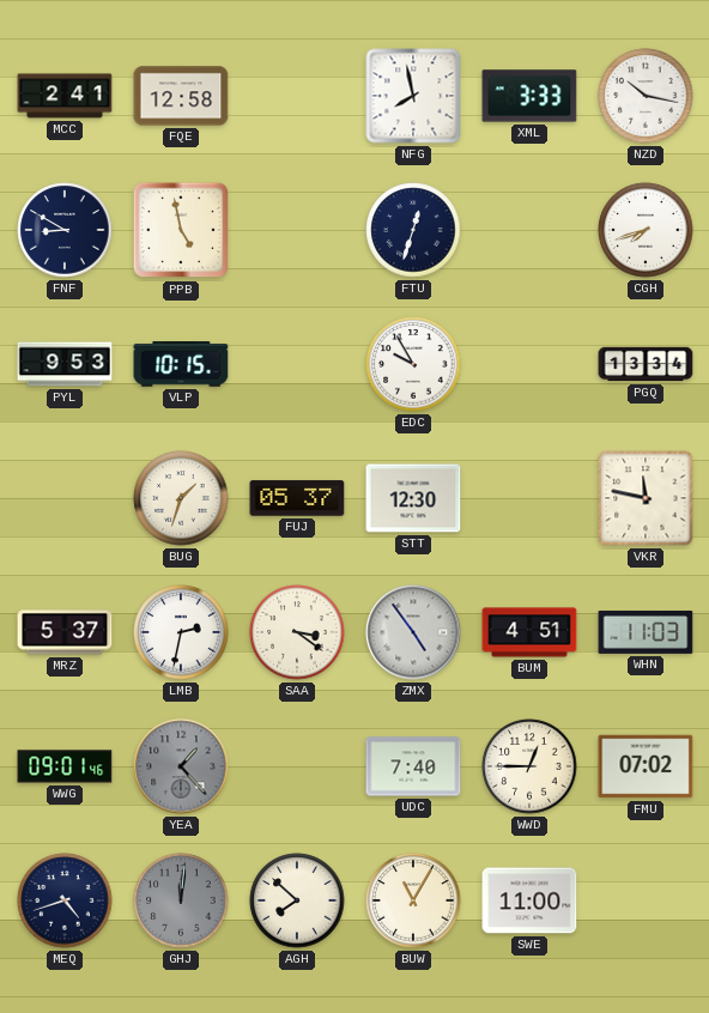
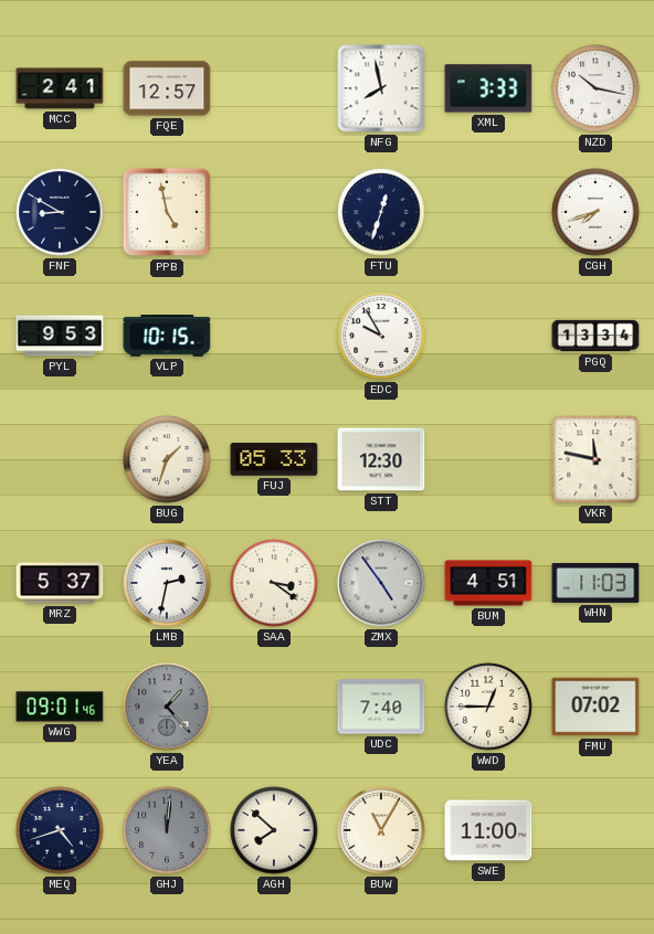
FQE: 12:58 -> 12:57
FUJ: 05:37 -> 05:33
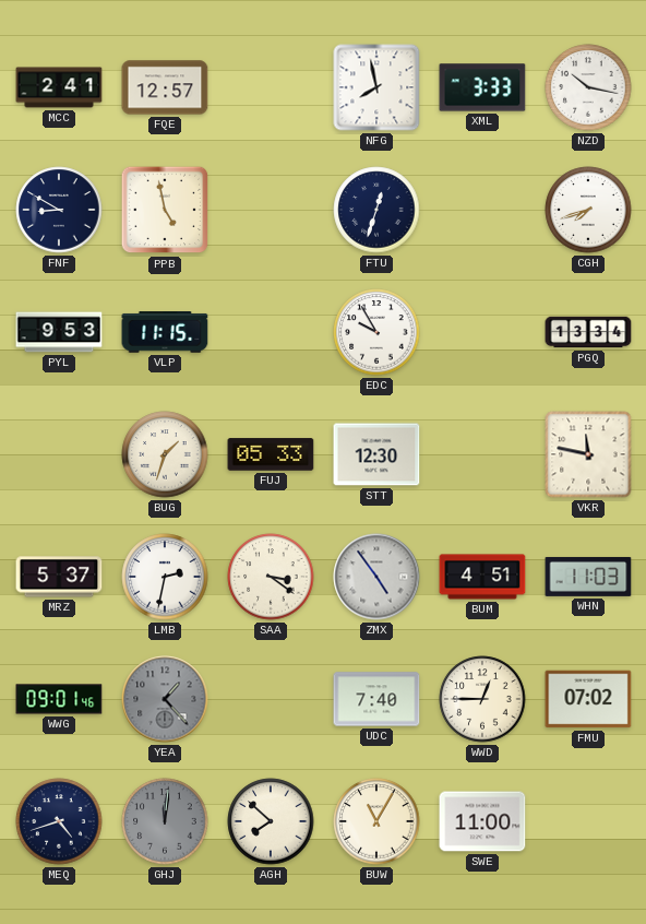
VLP: 10:15 -> 11:15
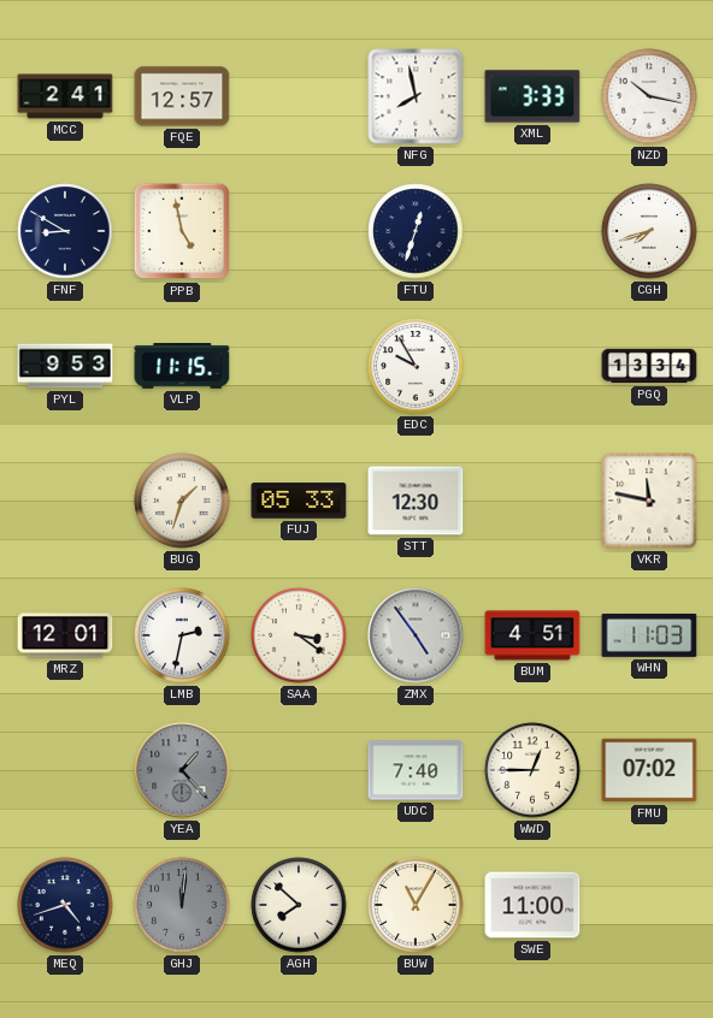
MRZ: 5:37 -> 12:01
WWG: 09:01 -> none
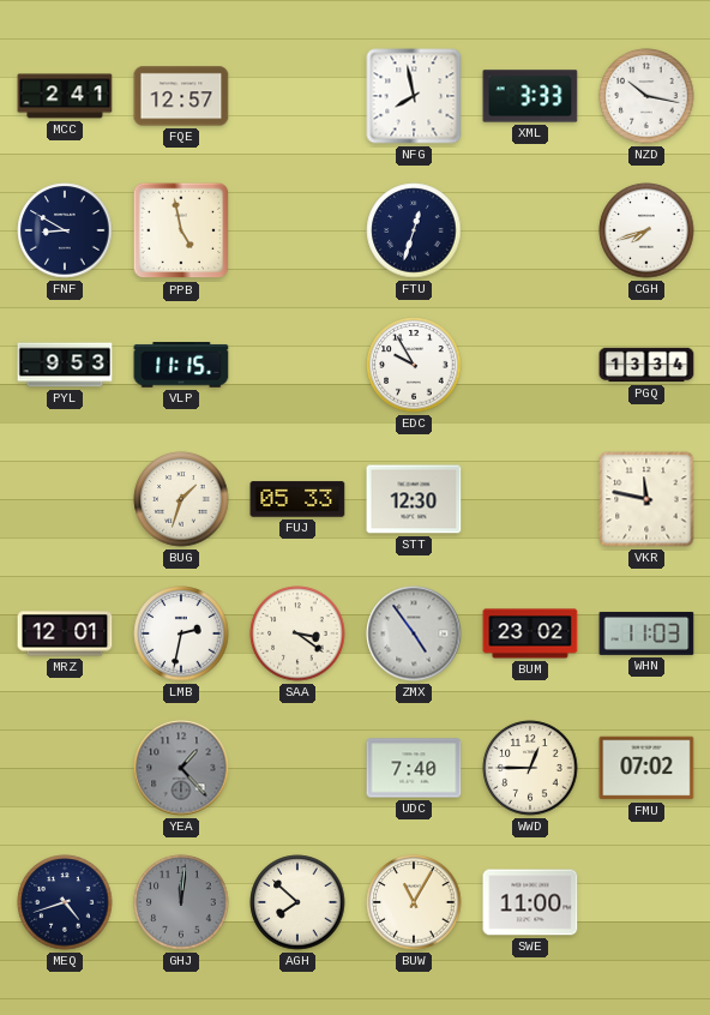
BUM: 4:51 -> 23:02
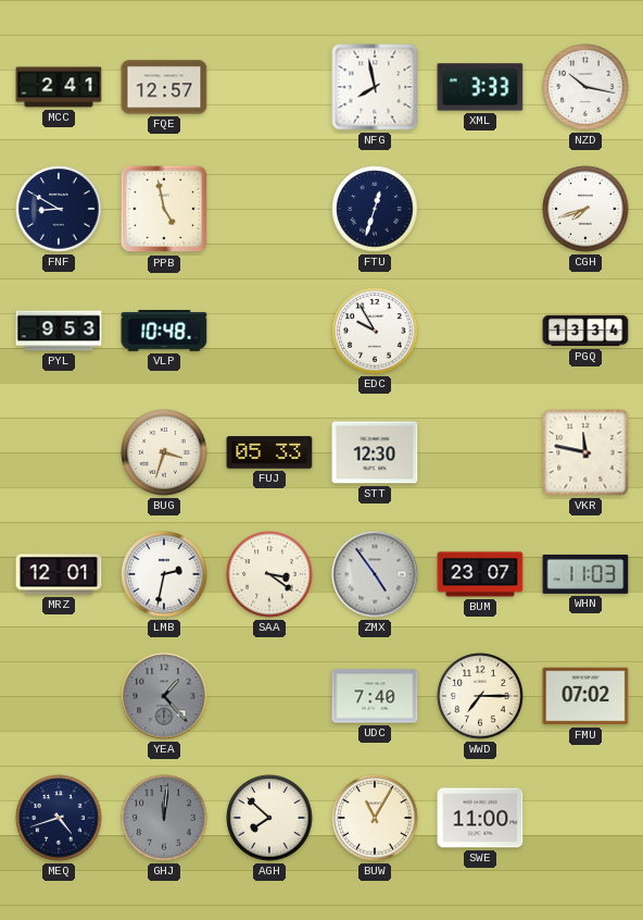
VLP: 11:15 -> 10:48
BUG: 1:33 -> 3:33
BUM: 23:02 -> 23:07
WWD: 12:45 -> 7:15
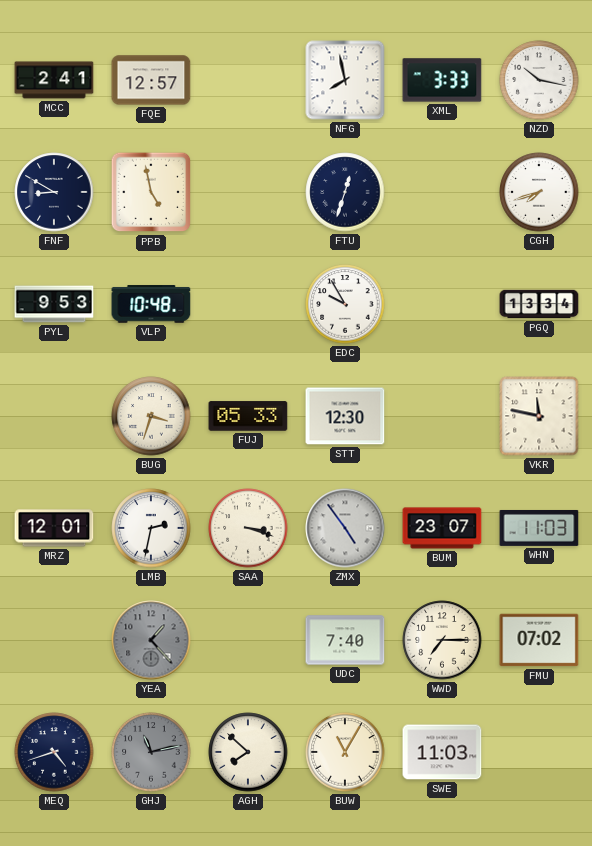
SAA: 3:21 -> 3:18
GHJ: 12:01 -> 11:13
SWE: 11:00 -> 11:03
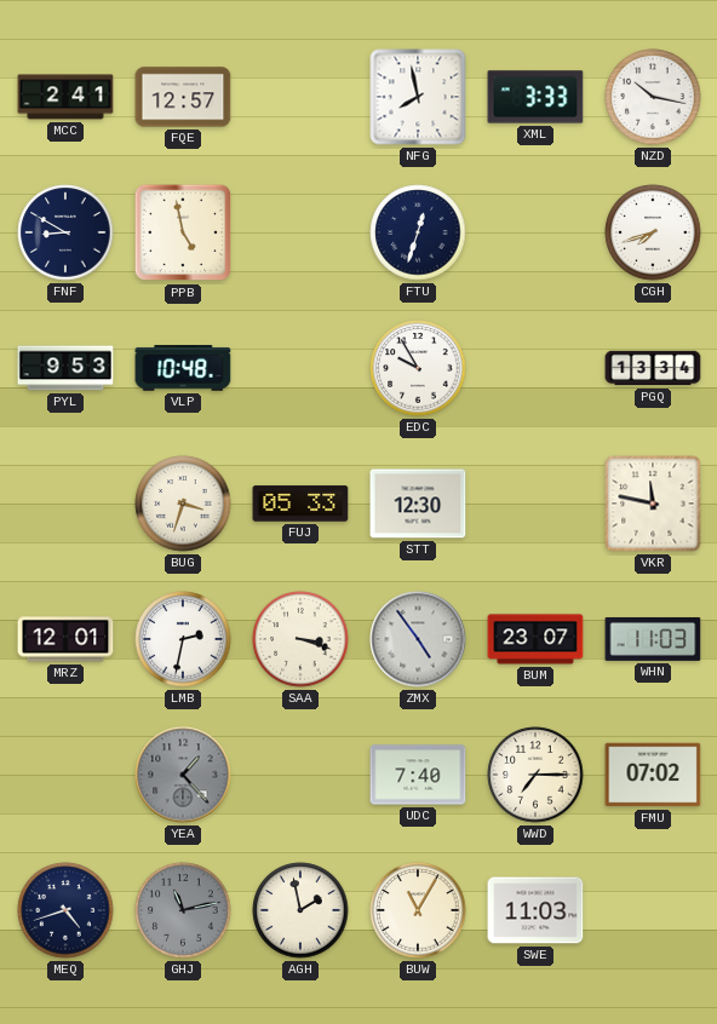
AGH: 7:52 -> 1:58
